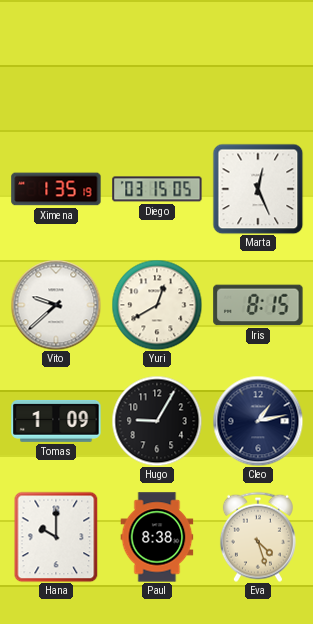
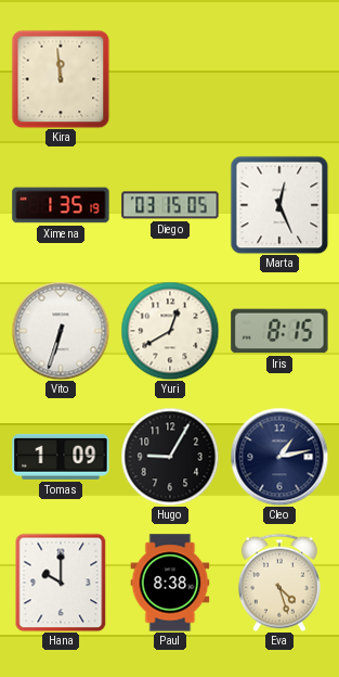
Kira: none -> 11:59
Vito: 9:38 -> 6:33
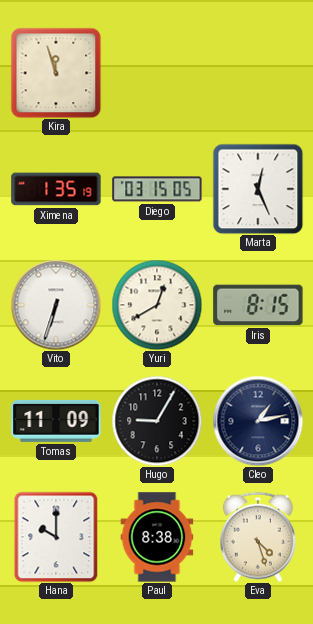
Kira: 11:59 -> 11:57
Tomas: 1:09 -> 11:09
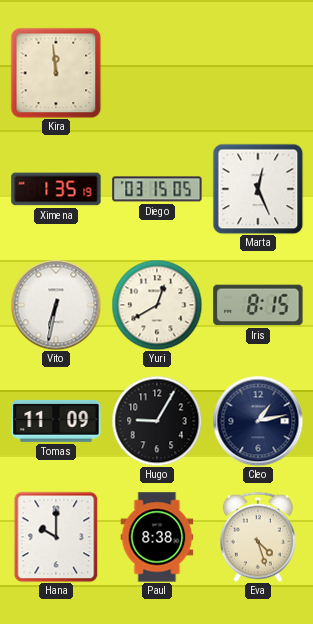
Kira: 11:57 -> 11:59
Vito: 6:33 -> 6:32
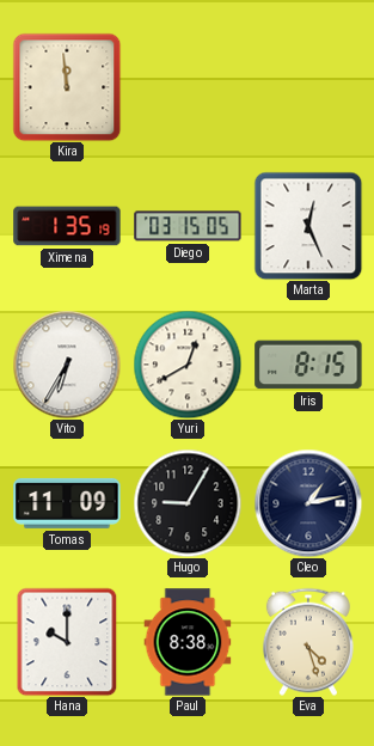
Vito: 6:32 -> 6:35
